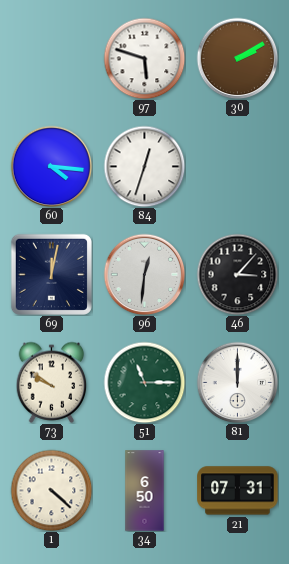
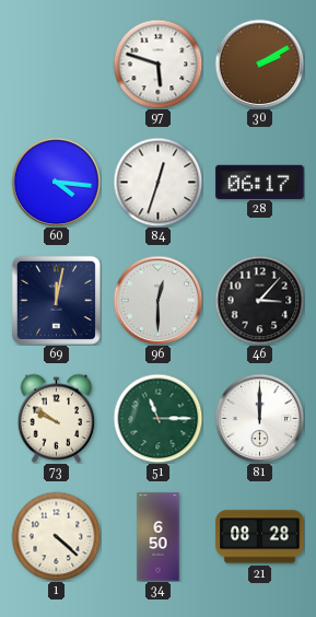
28: none -> 06:17
96: 12:31 -> 12:30
21: 07:31 -> 08:28
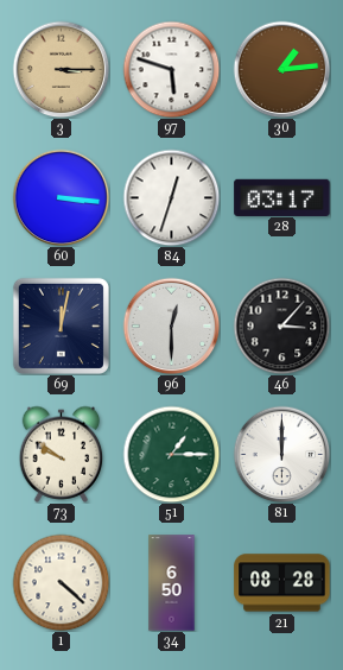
3: none -> 3:15
30: 2:10 -> 1:14
60: 4:16 -> 3:16
28: 06:17 -> 03:17
51: 11:15 -> 1:15
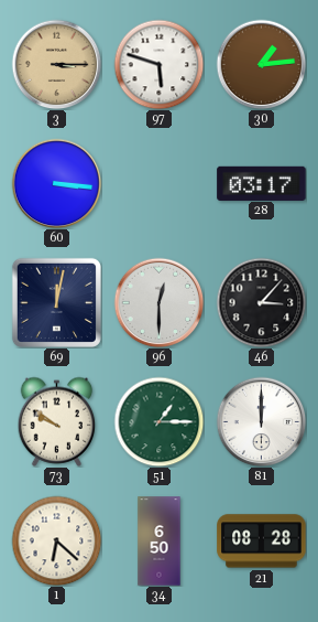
84: 12:33 -> none
1: 4:22 -> 6:22
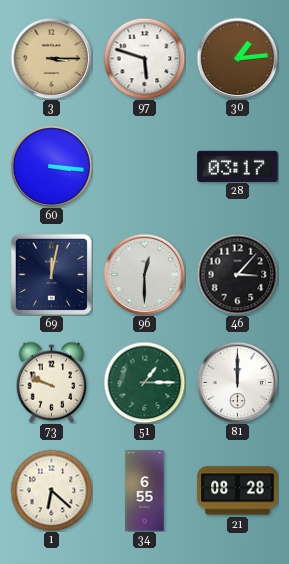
73: 9:51 -> 9:48
34: 6:50 -> 6:55
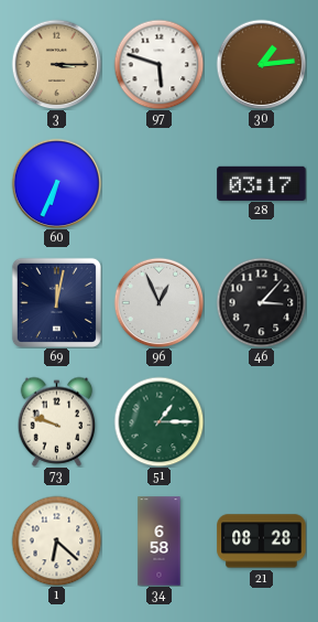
60: 3:16 -> 6:34
96: 12:30 -> 12:56
81: 12:00 -> none
34: 6:55 -> 6:58
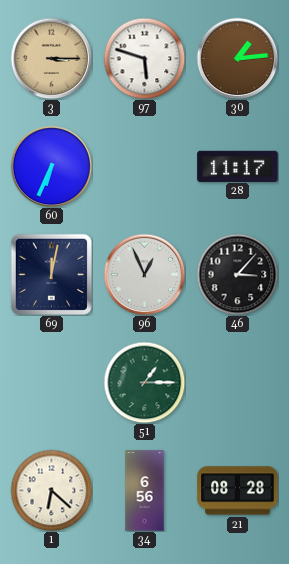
28: 03:17 -> 11:17
73: 9:48 -> none
34: 6:58 -> 6:56
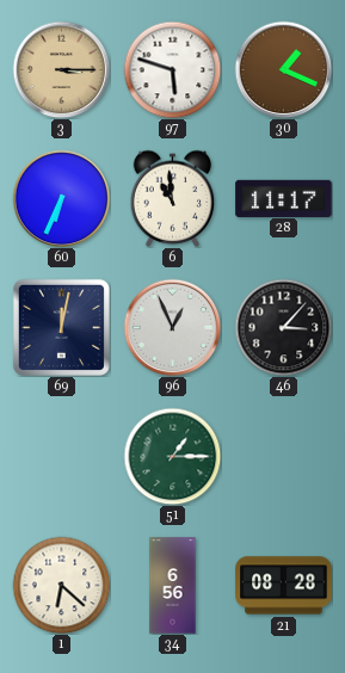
30: 1:14 -> 1:19
6: none -> 10:59
